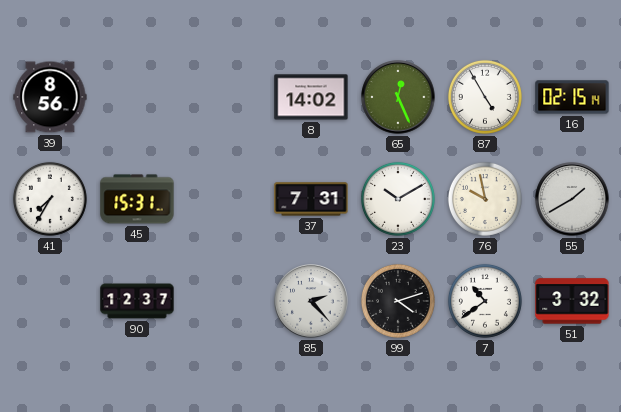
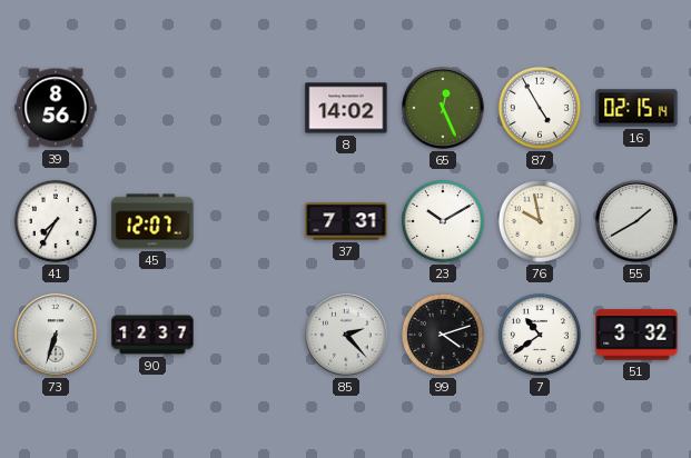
45: 15:31 -> 12:07
73: none -> 6:33
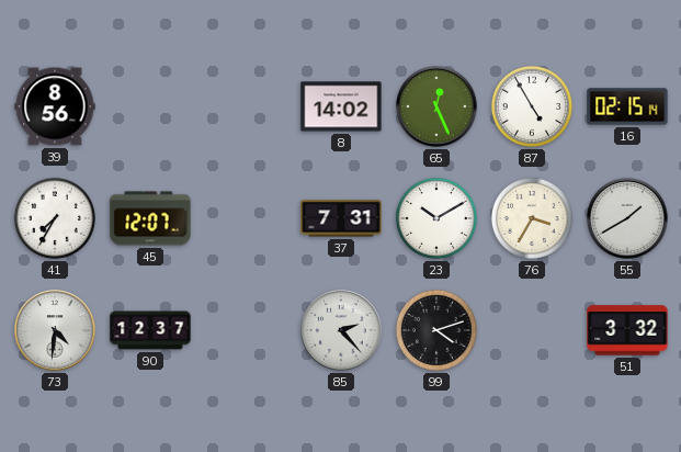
76: 9:58 -> 3:35
73: 6:33 -> 4:31
7: 10:39 -> none
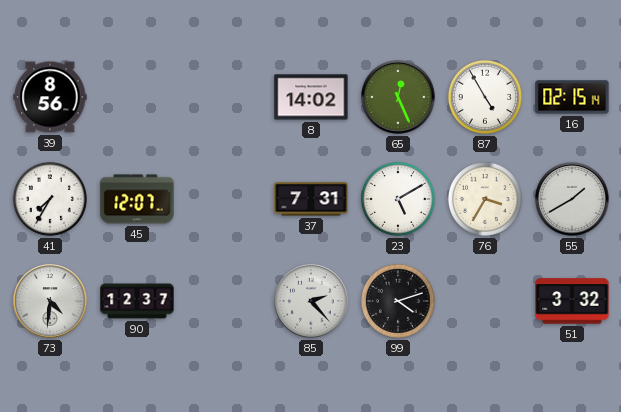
23: 10:10 -> 5:10
